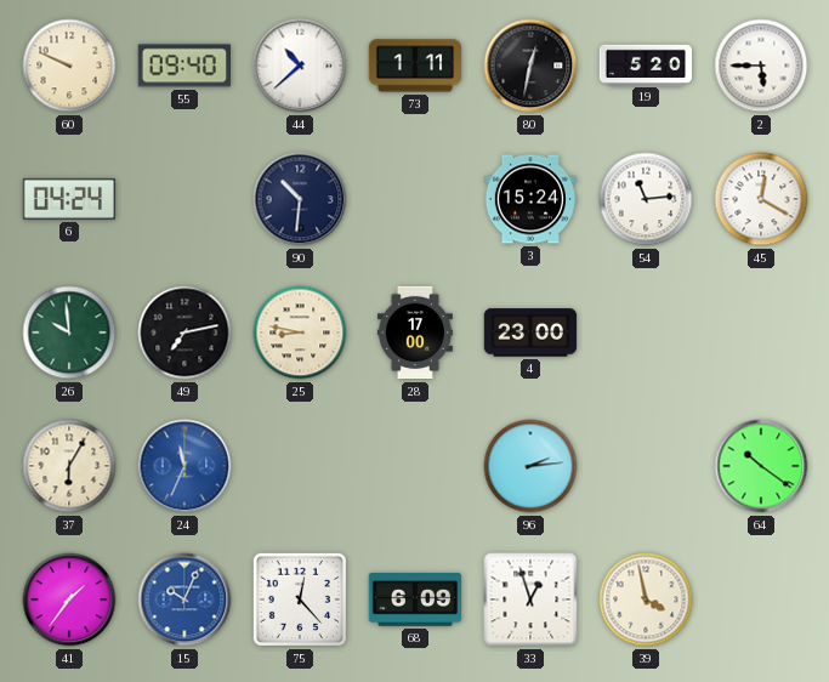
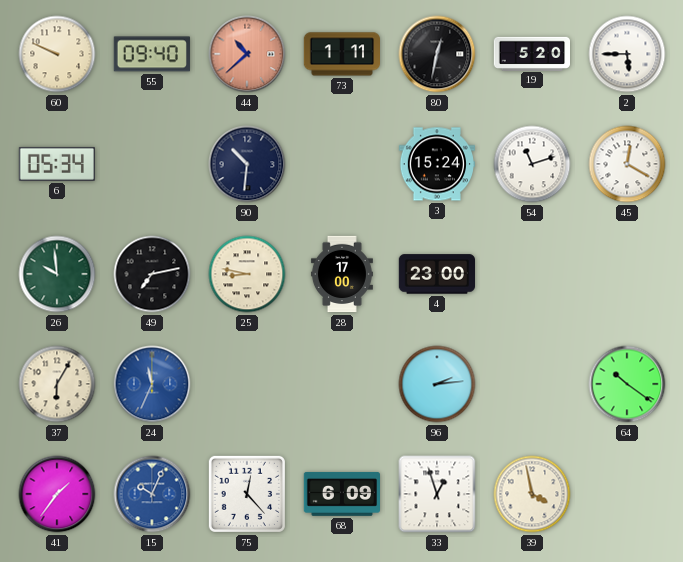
44 dial: white -> salmon
6: 04:24 -> 05:34
54: 11:14 -> 11:12
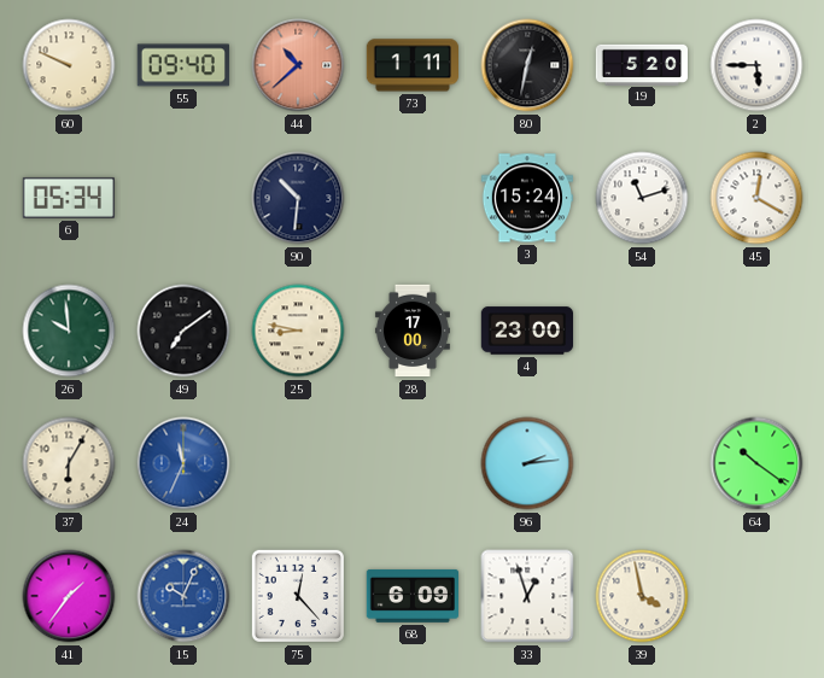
49: 7:13 -> 7:09
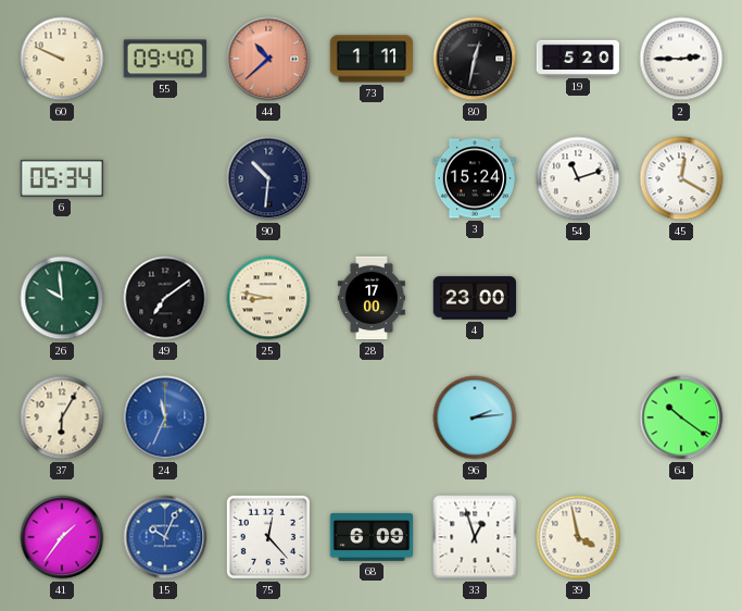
2: 5:45 -> 2:45
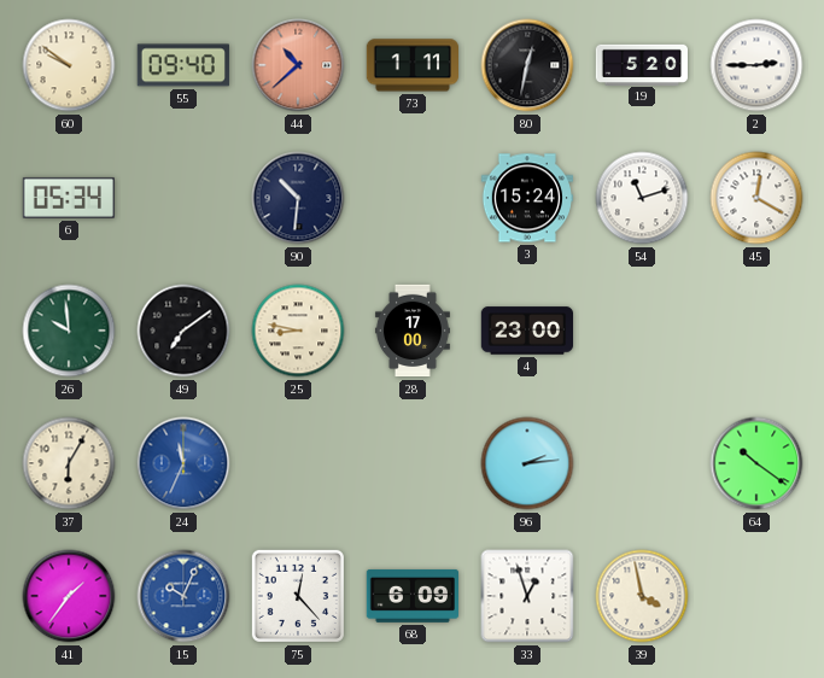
60: 9:49 -> 9:51
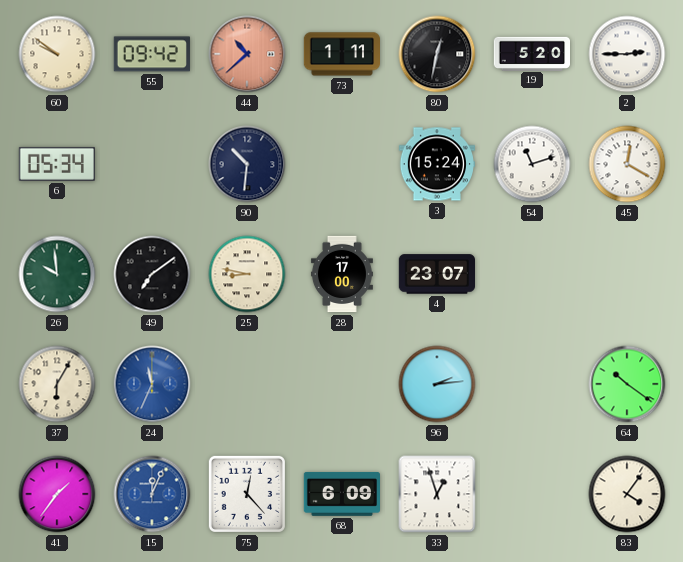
55: 09:40 -> 09:42
4: 23:00 -> 23:07
15: 10:04 -> 12:04
39: 3:58 -> none
83: none -> 4:06
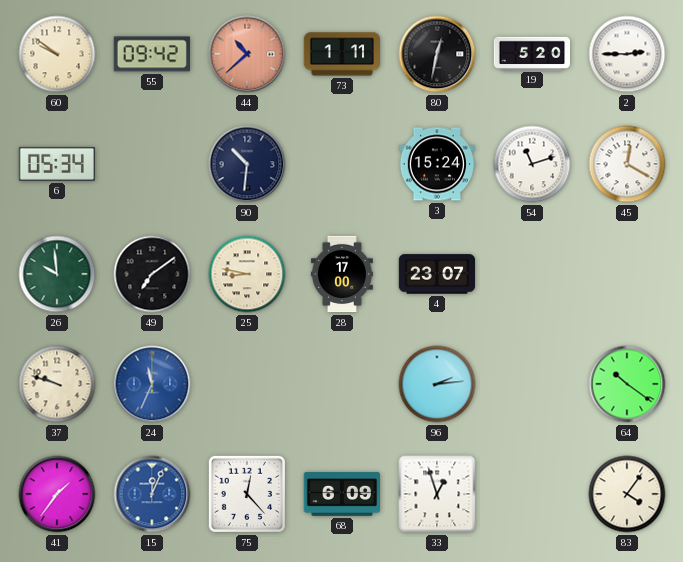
37: 6:05 -> 9:48
